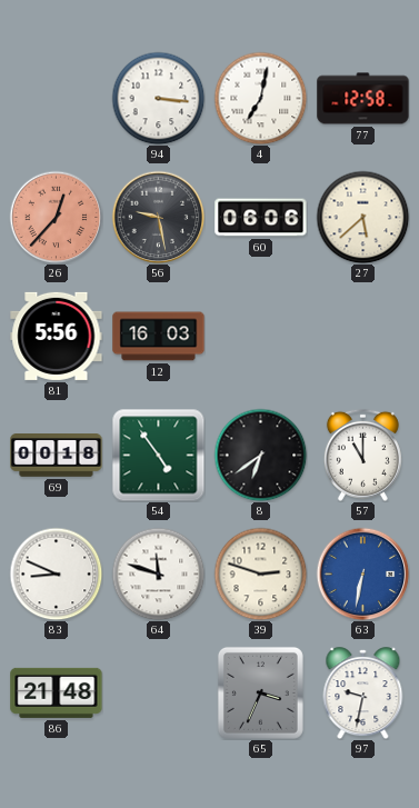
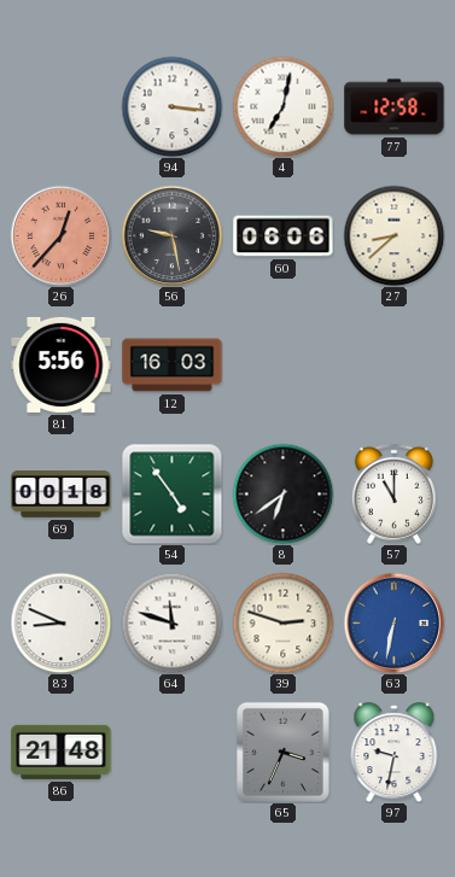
27: 5:38 -> 8:38
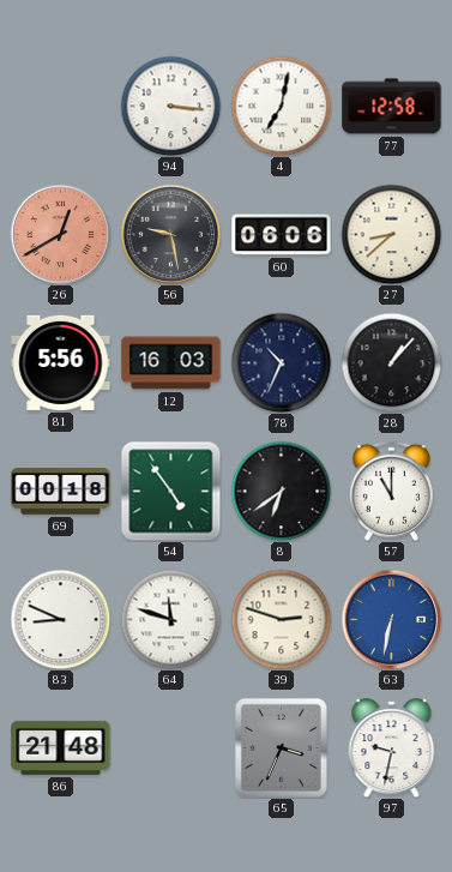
26: 12:37 -> 12:40
78: none -> 10:34
28: none -> 1:07
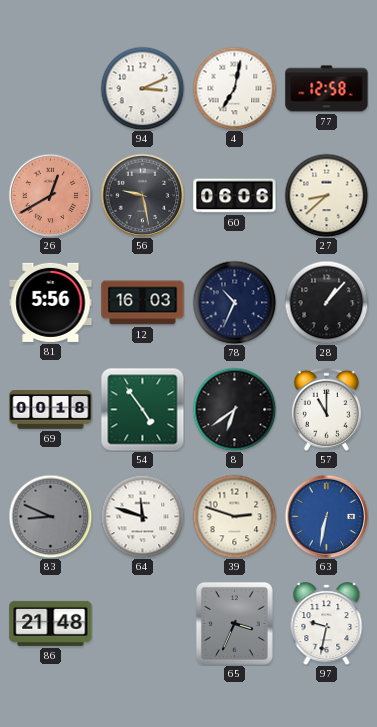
94: 3:16 -> 3:11
83 dial: white -> grey
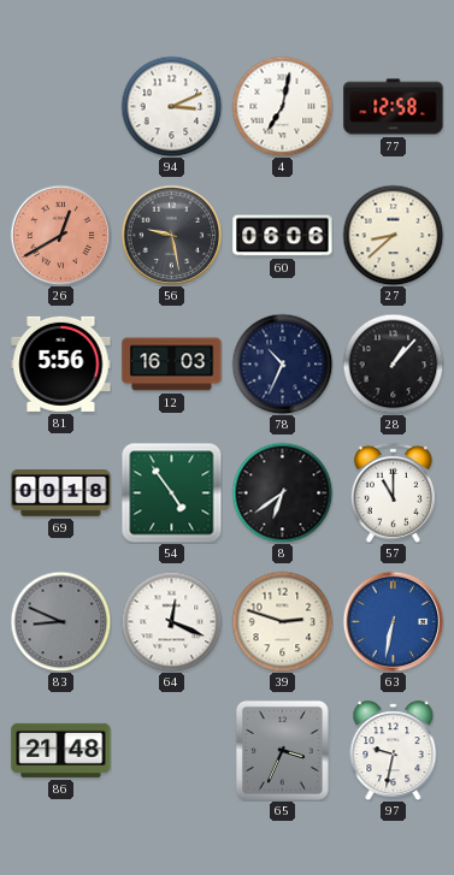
64: 11:48 -> 12:19
